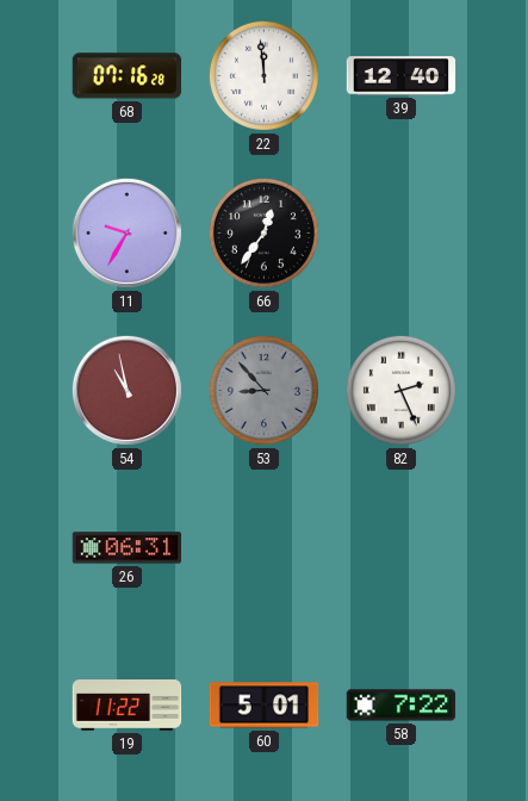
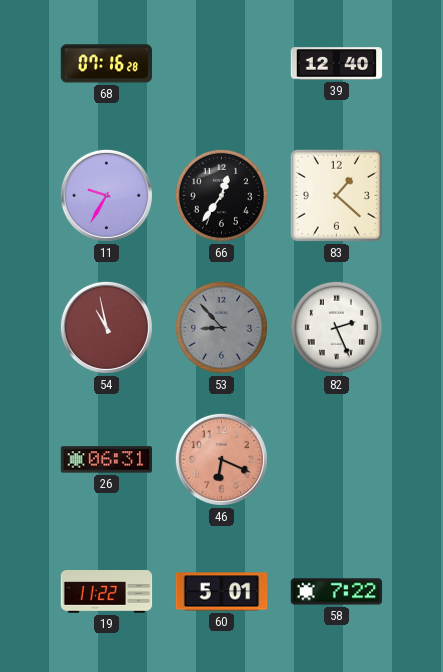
22: 11:59 -> none
83: none -> 1:22
46: none -> 6:19
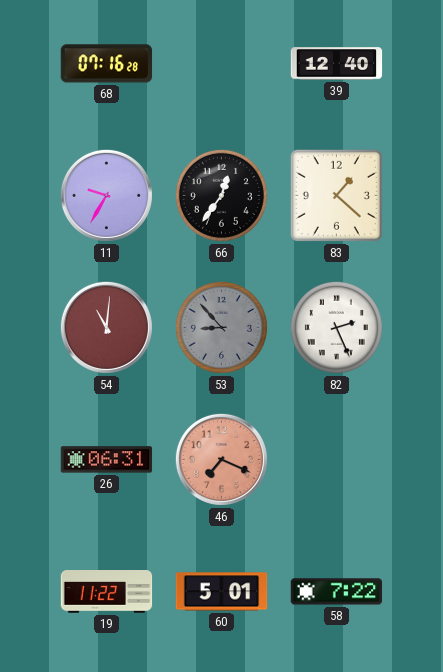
54: 10:58 -> 11:01
46: 6:19 -> 7:19
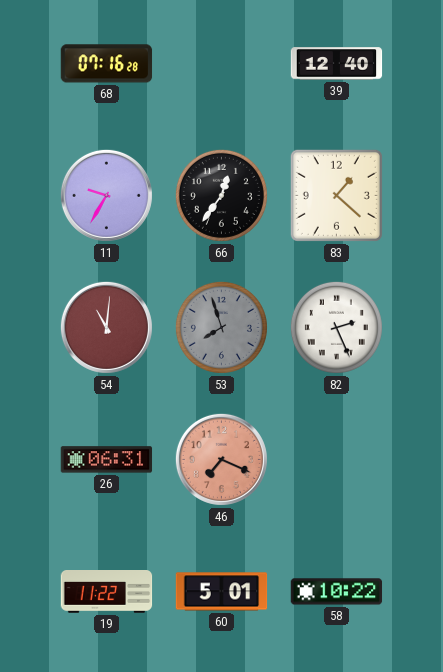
53: 8:53 -> 7:57
58: 7:22 -> 10:22
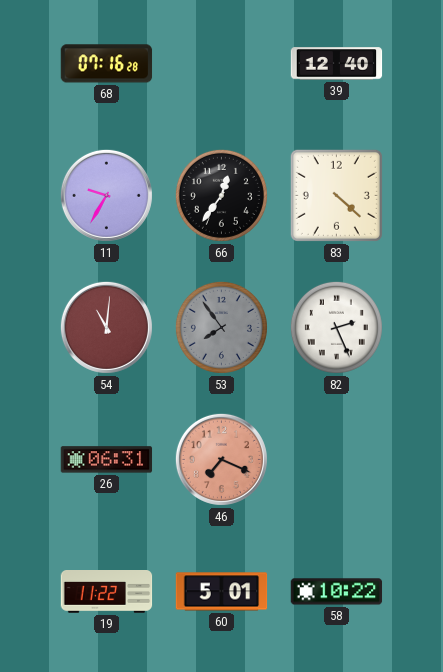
83: 1:22 -> 4:22
53: 7:57 -> 7:54
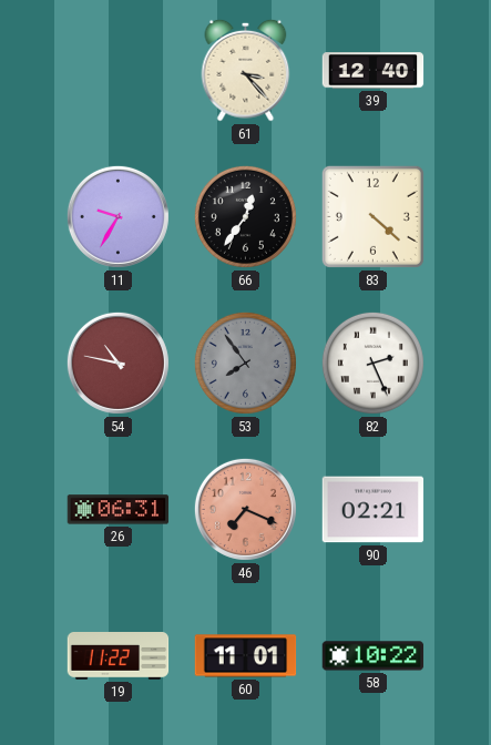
68: 07:16 -> none
61: none -> 3:23
54: 11:01 -> 10:47
90: none -> 02:21
60: 5:01 -> 11:01
